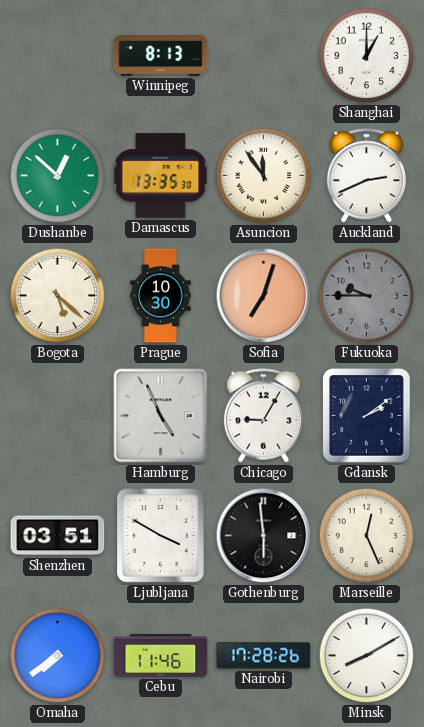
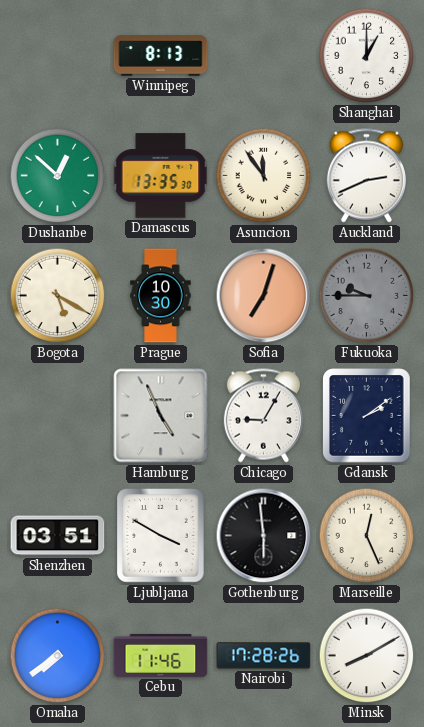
Bogota: 5:22 -> 5:20
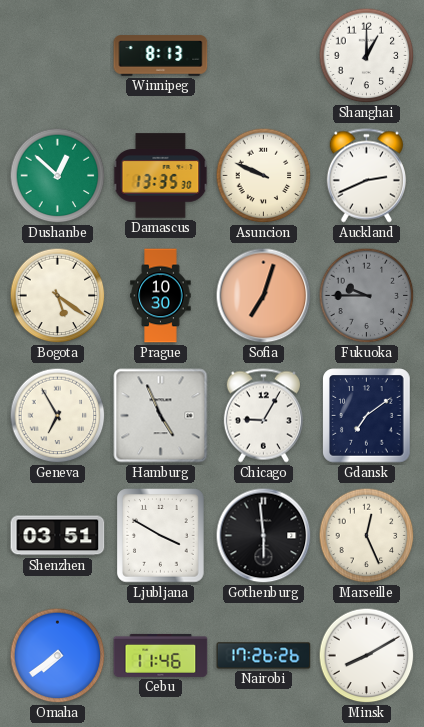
Asuncion: 11:54 -> 9:49
Bogota: 5:20 -> 5:21
Geneva: none -> 6:55
Gdansk: 2:09 -> 7:09
Nairobi: 17:28 -> 17:26
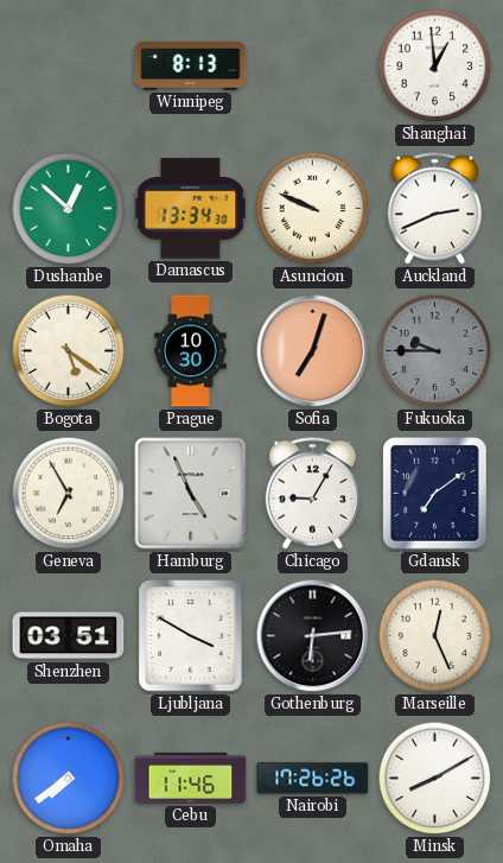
Shanghai: 1:00 -> 12:59
Damascus: 13:35 -> 13:34
Gothenburg: 5:59 -> 6:14
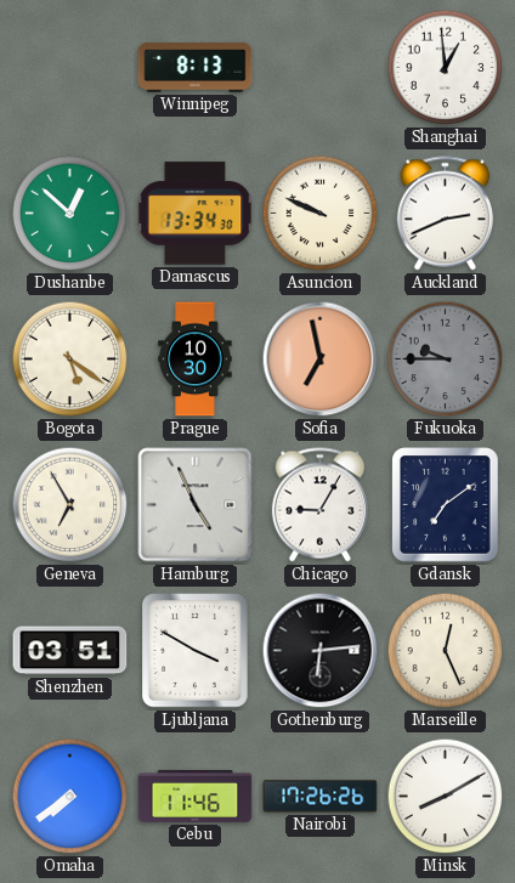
Sofia: 7:03 -> 6:58
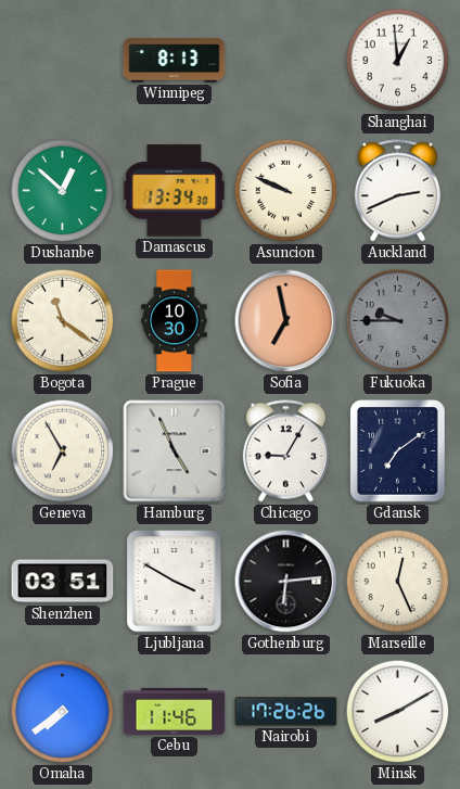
Bogota: 5:21 -> 11:21
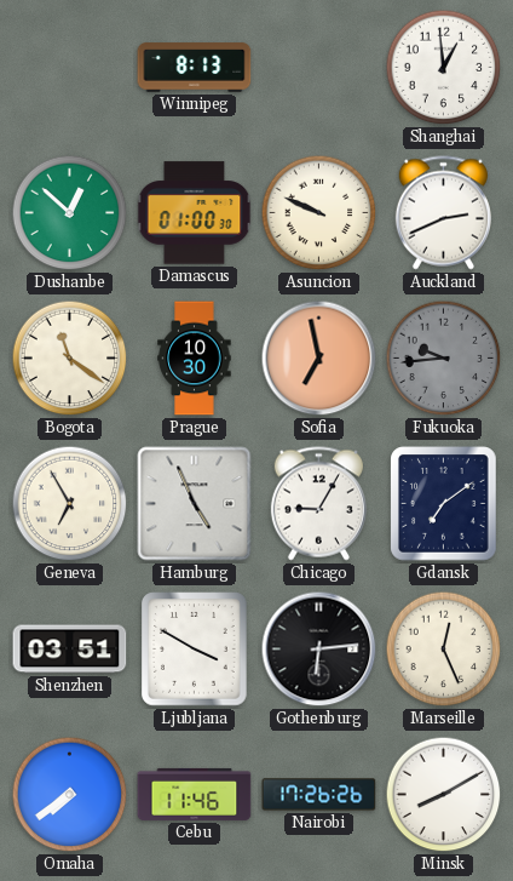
Damascus: 13:34 -> 01:00
Fukuoka: 9:45 -> 9:44
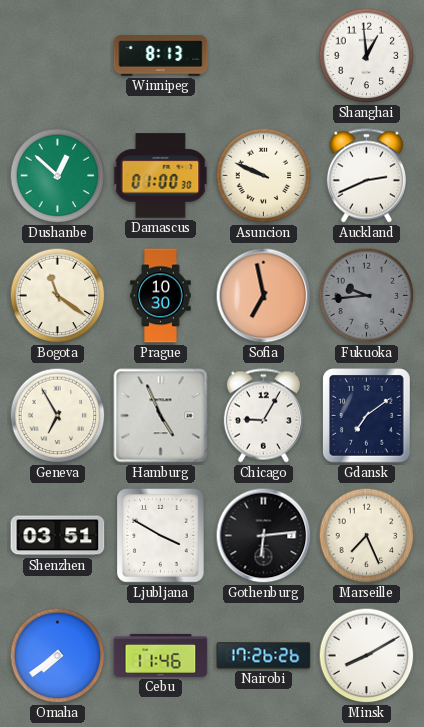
Marseille: 12:26 -> 7:26
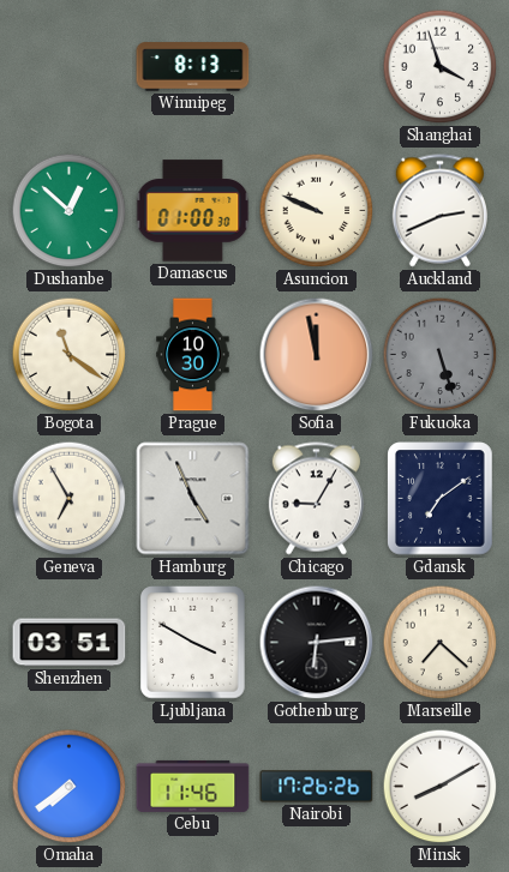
Shanghai: 12:59 -> 3:57
Sofia: 6:58 -> 11:58
Fukuoka: 9:44 -> 5:27
Marseille: 7:26 -> 7:22
